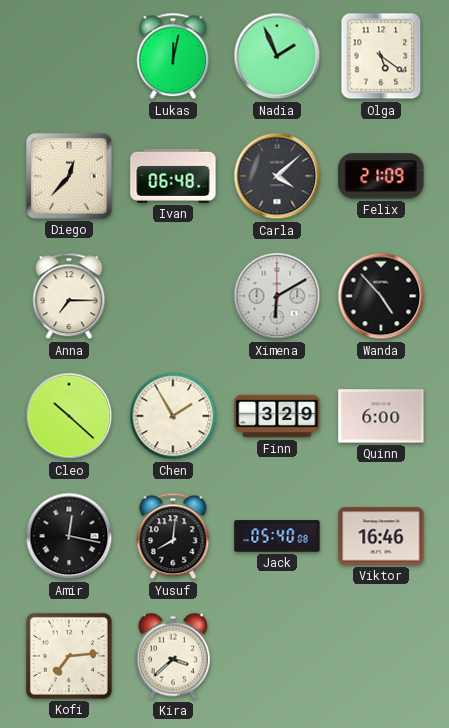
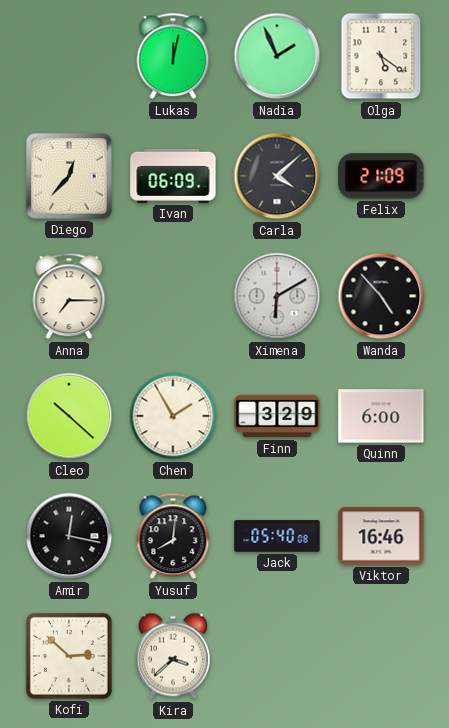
Ivan: 06:48 -> 06:09
Kofi: 7:14 -> 2:52
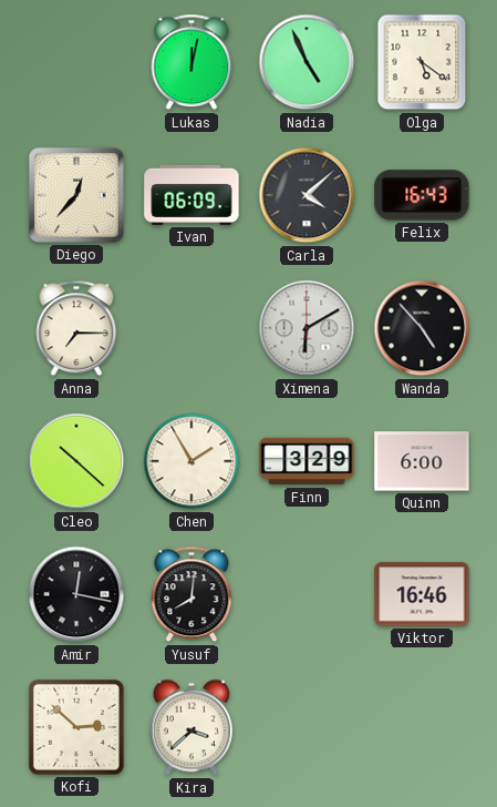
Nadia: 1:56 -> 4:56
Felix: 21:09 -> 16:43
Jack: 05:40 -> none
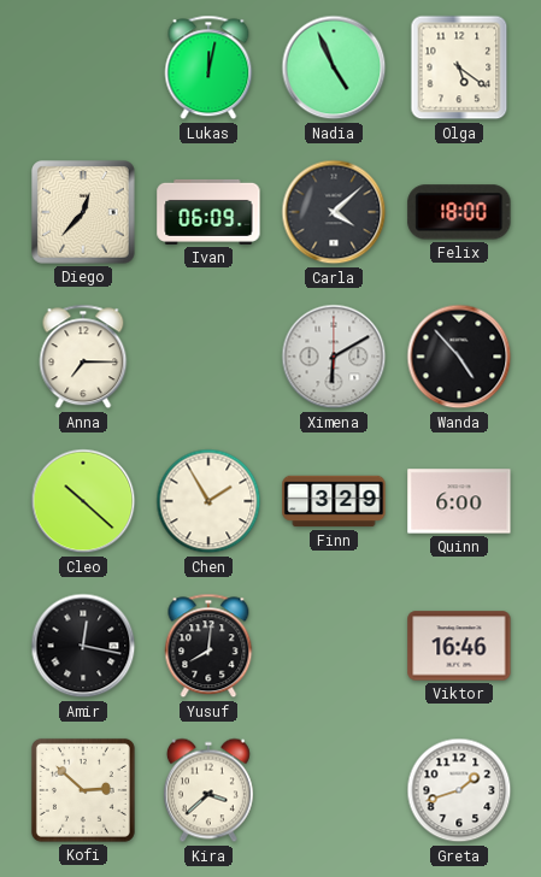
Felix: 16:43 -> 18:00
Greta: none -> 1:42
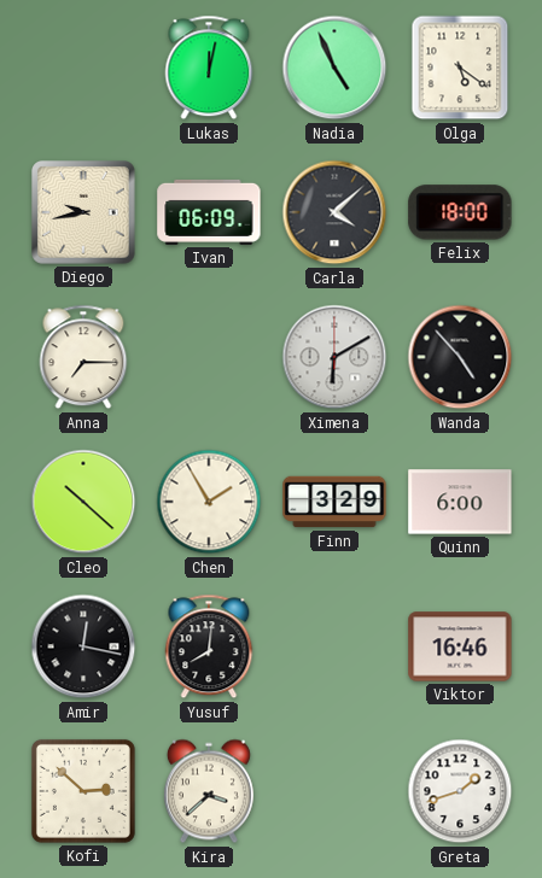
Diego: 12:37 -> 9:43
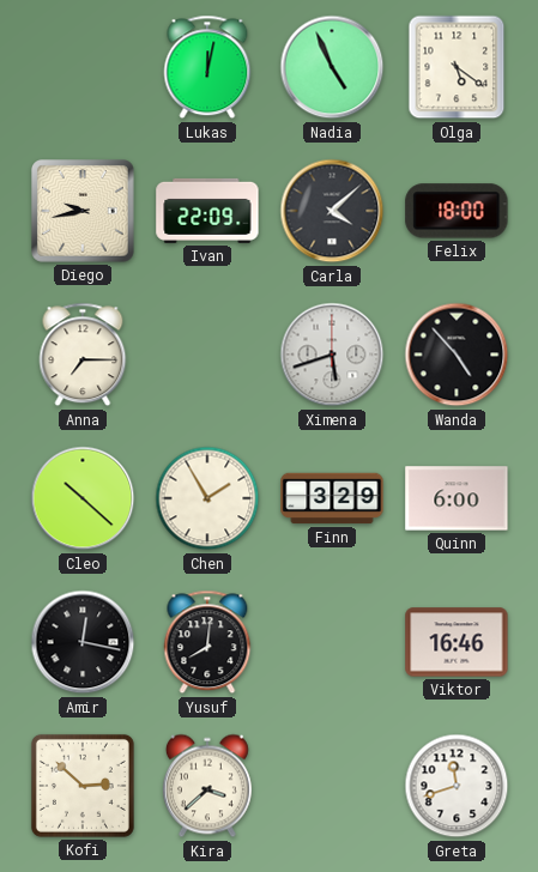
Ivan: 06:09 -> 22:09
Ximena: 6:10 -> 5:42
Greta: 1:42 -> 11:42
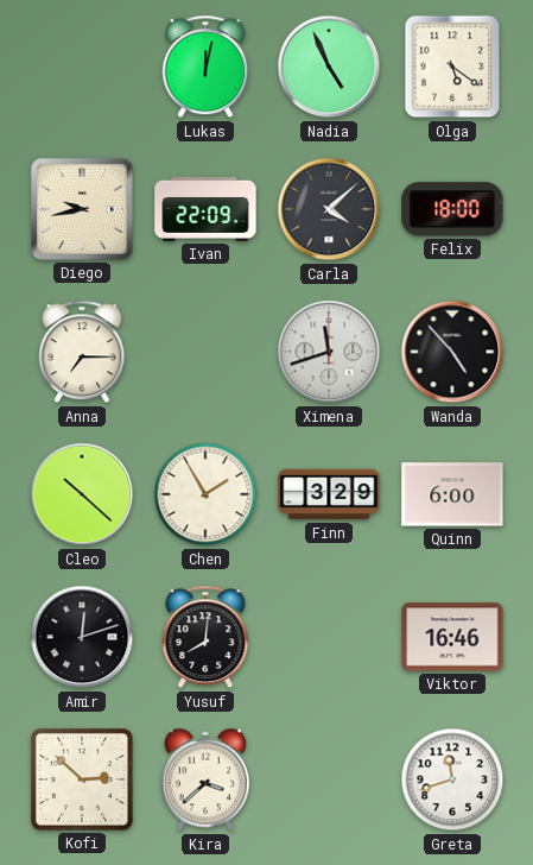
Ximena: 5:42 -> 11:42
Amir: 12:17 -> 12:12
